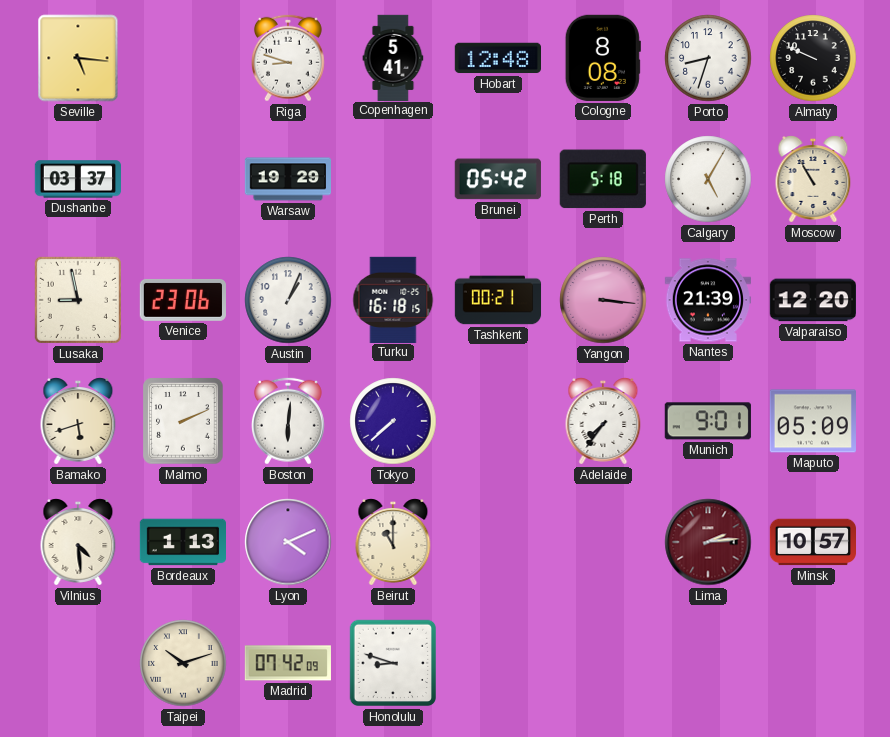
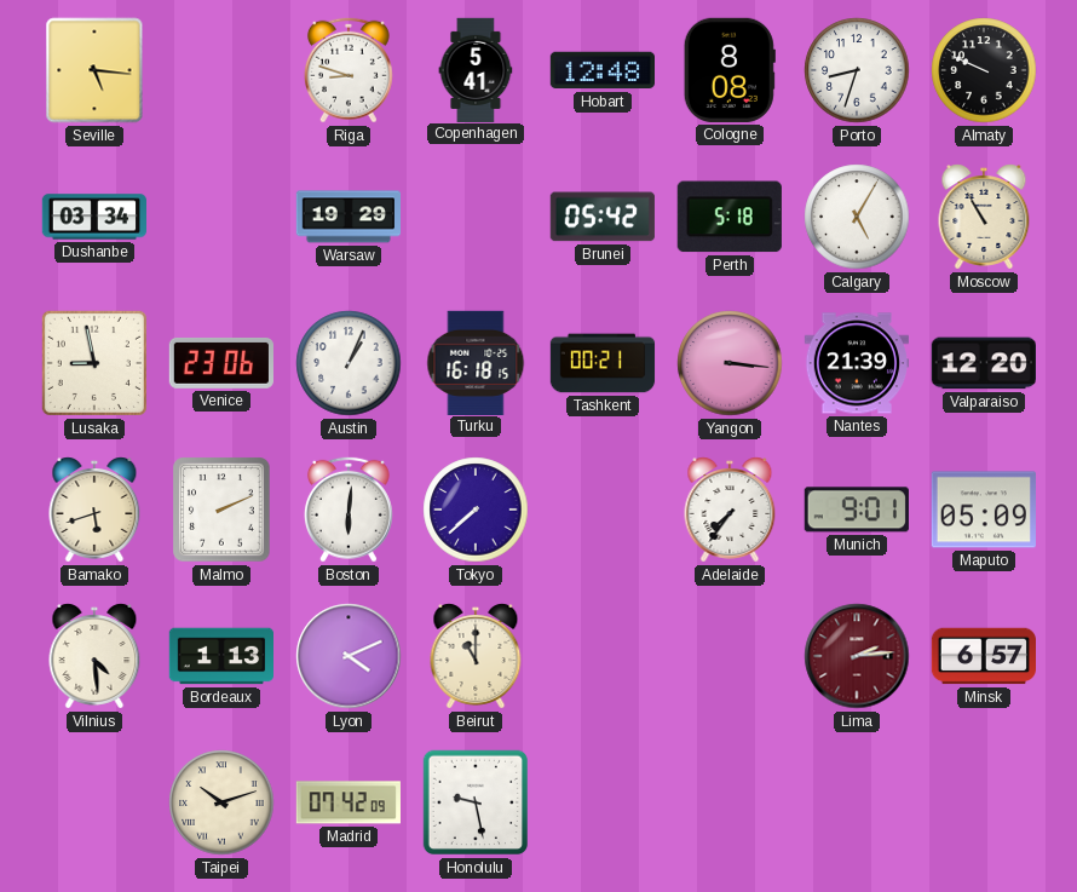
Dushanbe: 03:37 -> 03:34
Minsk: 10:57 -> 6:57
Honolulu: 8:48 -> 9:28
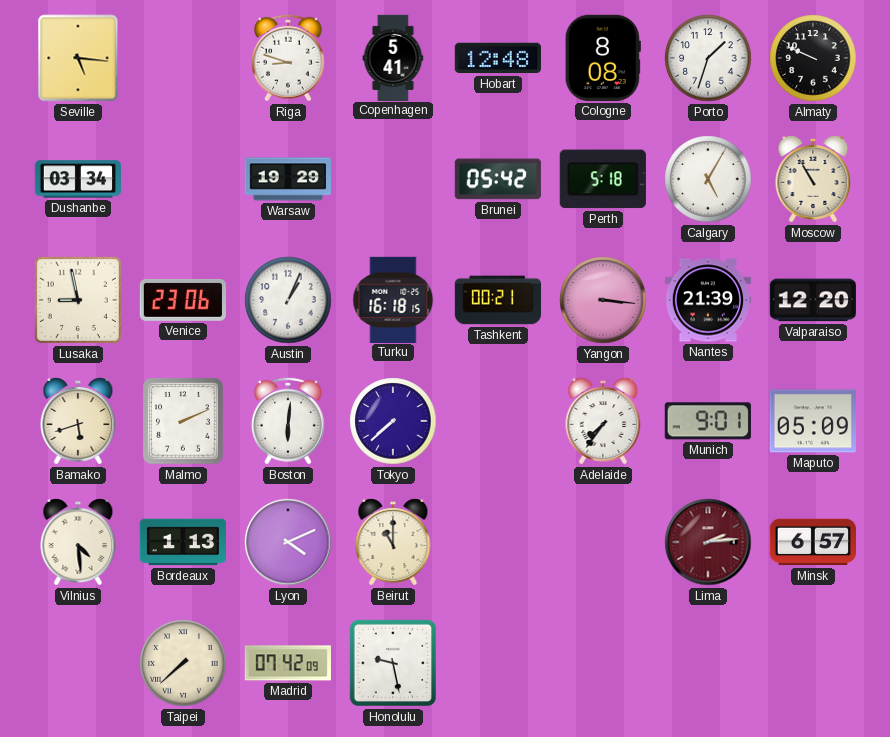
Porto: 8:33 -> 1:33
Taipei: 10:12 -> 7:38
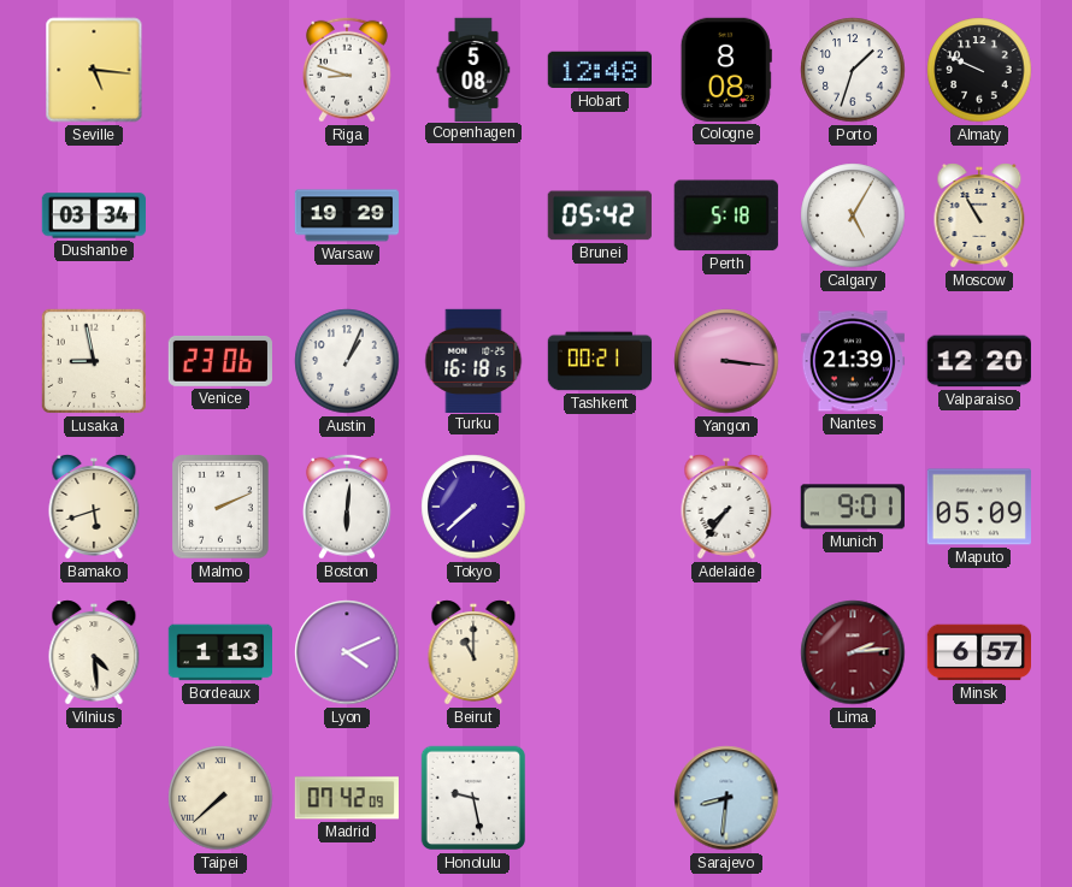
Copenhagen: 5:41 -> 5:08
Sarajevo: none -> 8:31
